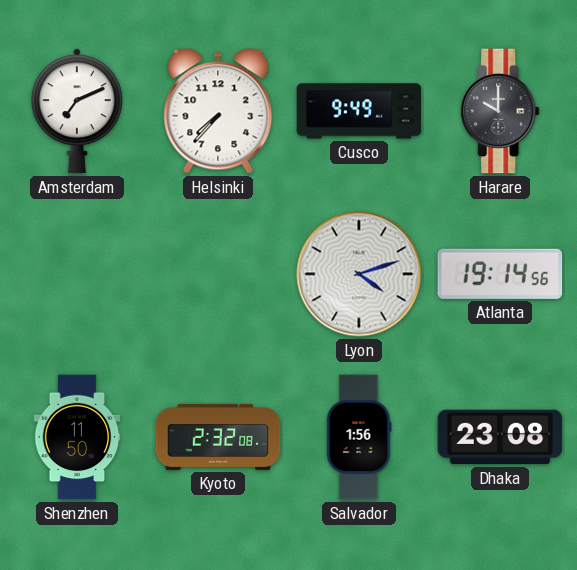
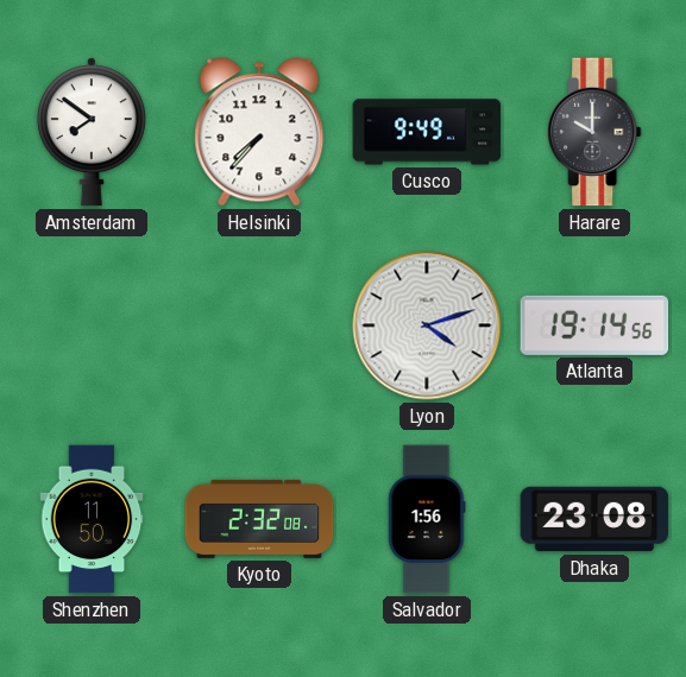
Amsterdam: 7:11 -> 7:51
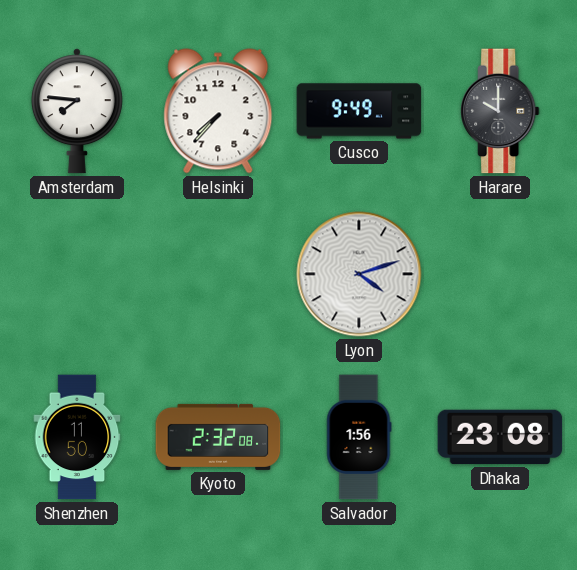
Amsterdam: 7:51 -> 7:46
Atlanta: 19:14 -> none
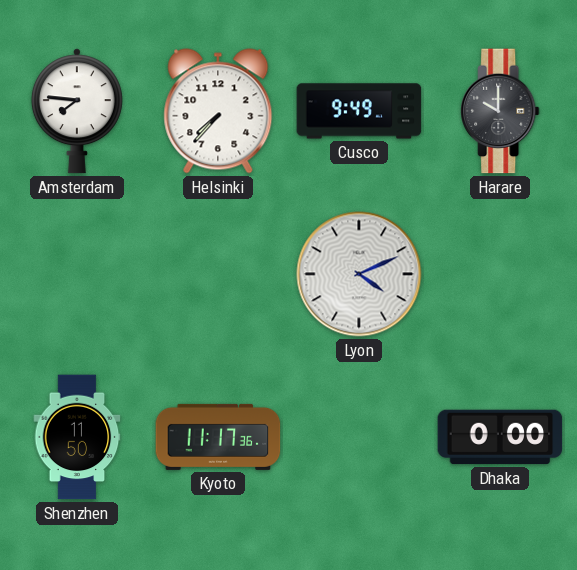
Lyon: 4:12 -> 4:11
Kyoto: 2:32 -> 11:17
Salvador: 1:56 -> none
Dhaka: 23:08 -> 0:00
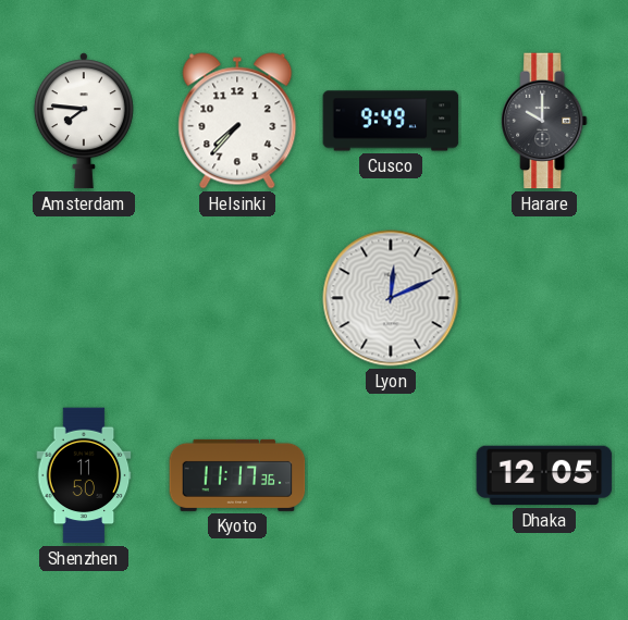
Lyon: 4:11 -> 12:11
Dhaka: 0:00 -> 12:05
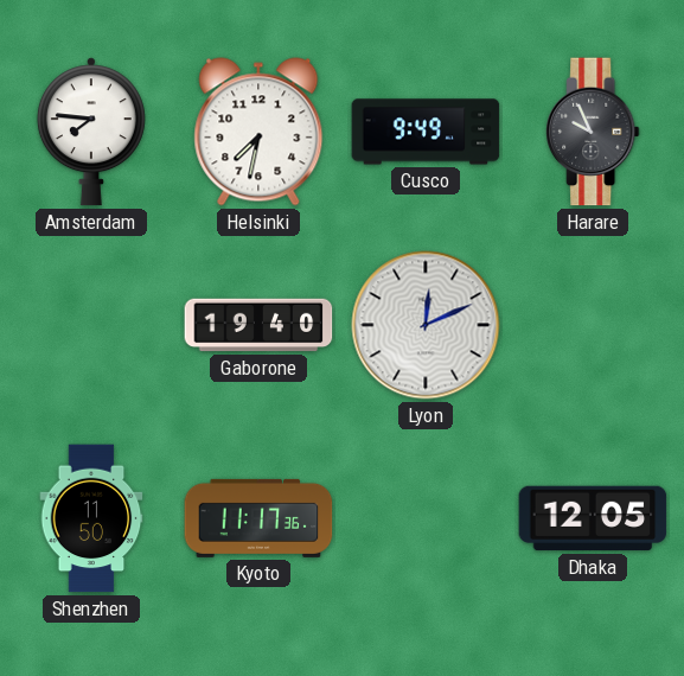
Helsinki: 7:37 -> 7:32
Harare: 10:00 -> 9:56
Gaborone: none -> 19:40
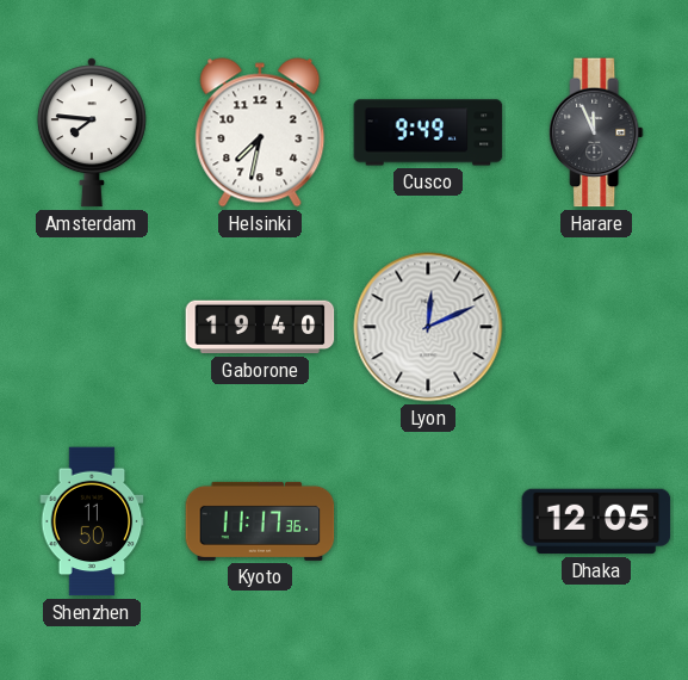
Harare: 9:56 -> 11:56
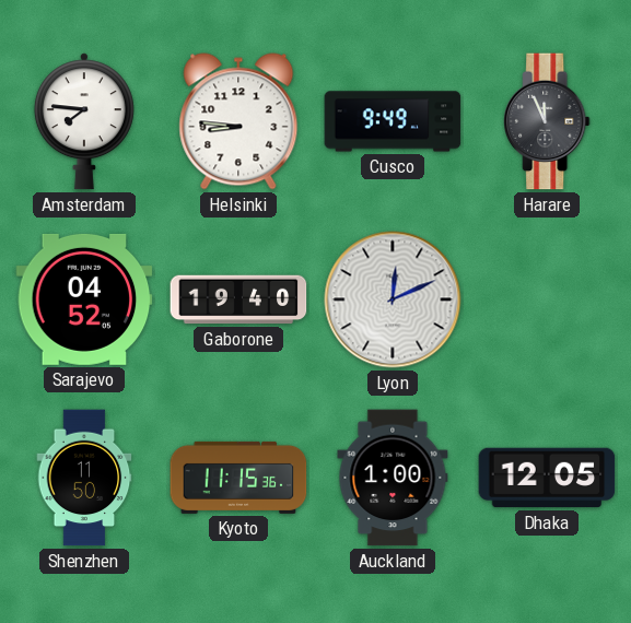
Helsinki: 7:32 -> 8:46
Sarajevo: none -> 04:52
Kyoto: 11:17 -> 11:15
Auckland: none -> 1:00
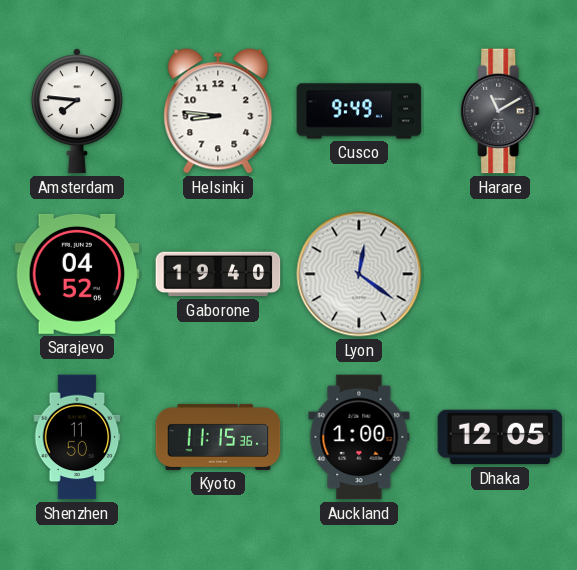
Harare: 11:56 -> 11:10
Lyon: 12:11 -> 12:21
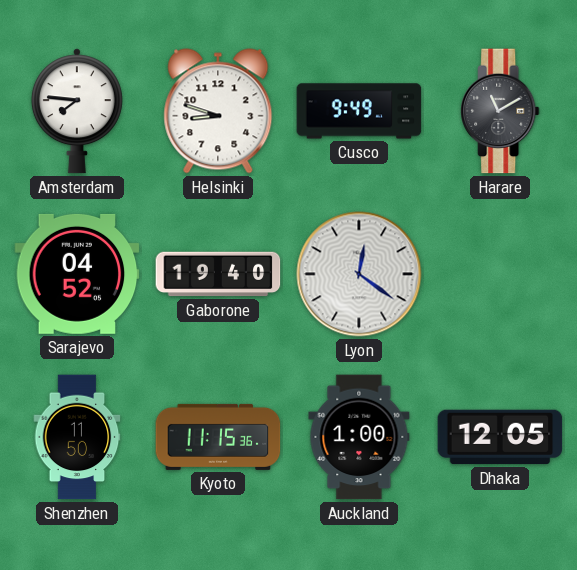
Helsinki: 8:46 -> 8:48
